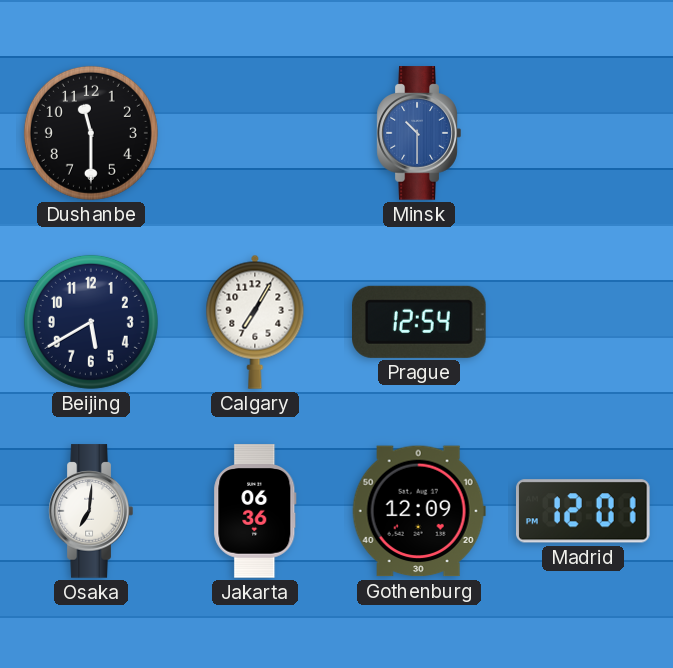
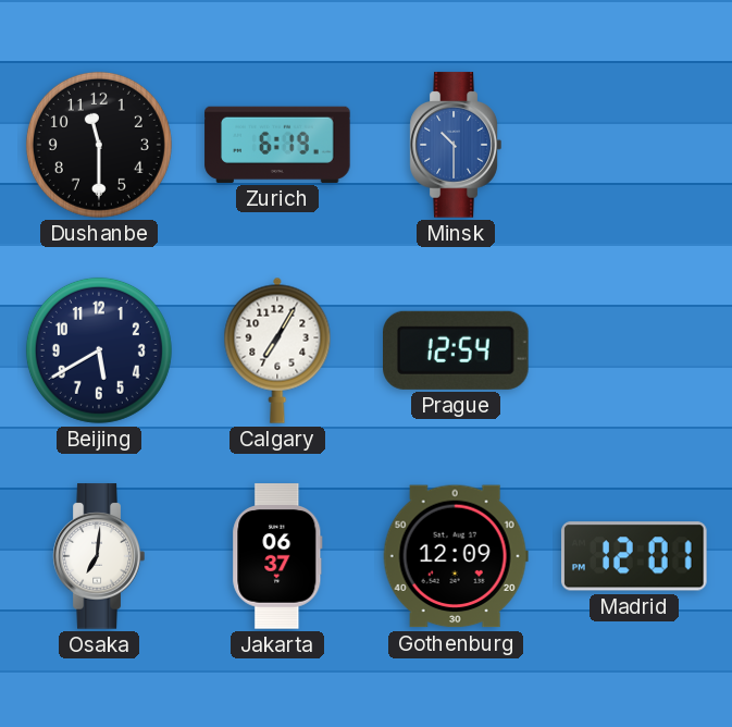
Zurich: none -> 6:19
Jakarta: 06:36 -> 06:37
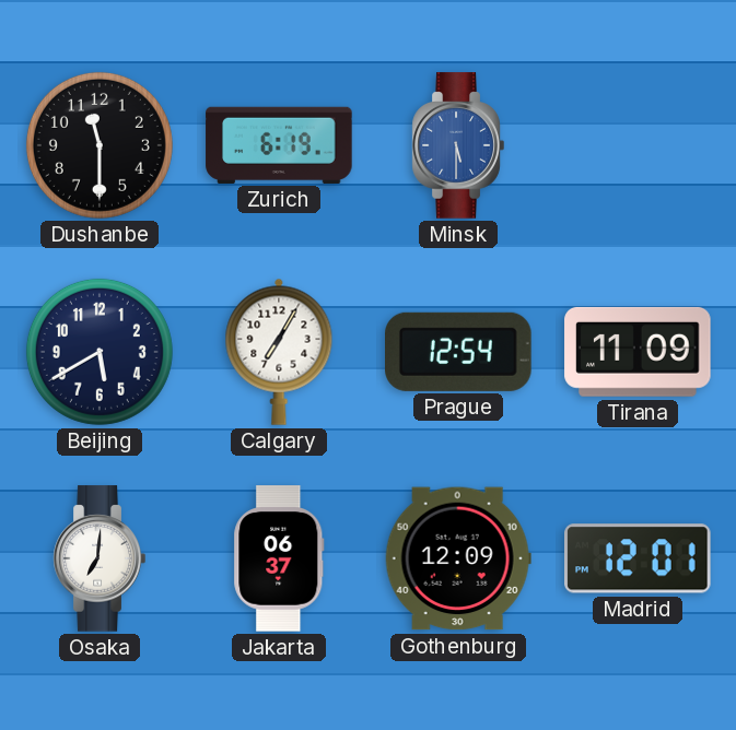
Minsk: 10:30 -> 5:30
Tirana: none -> 11:09
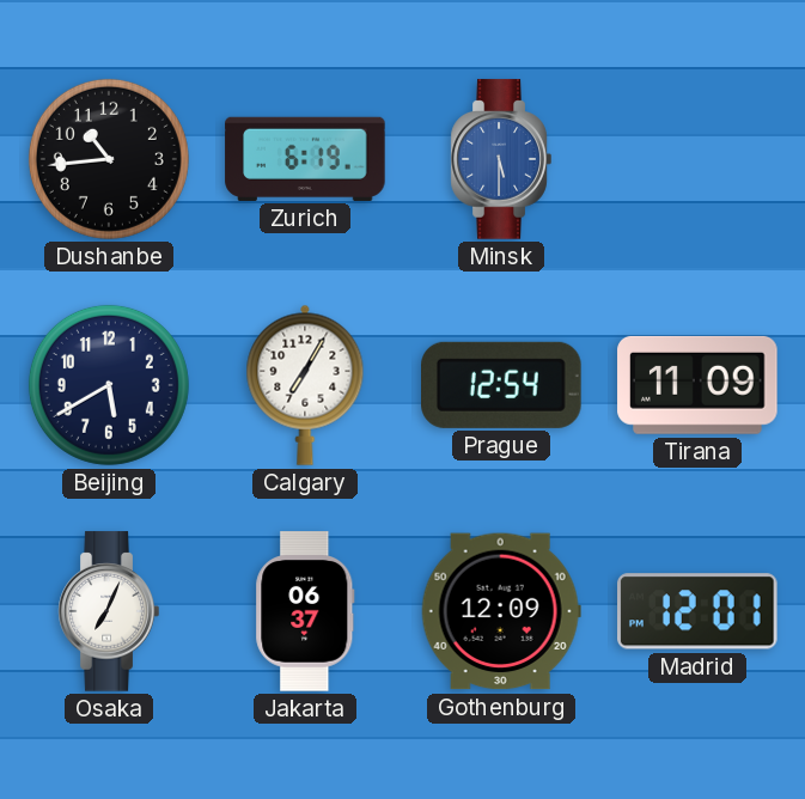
Dushanbe: 11:30 -> 10:44
Osaka: 7:01 -> 7:04
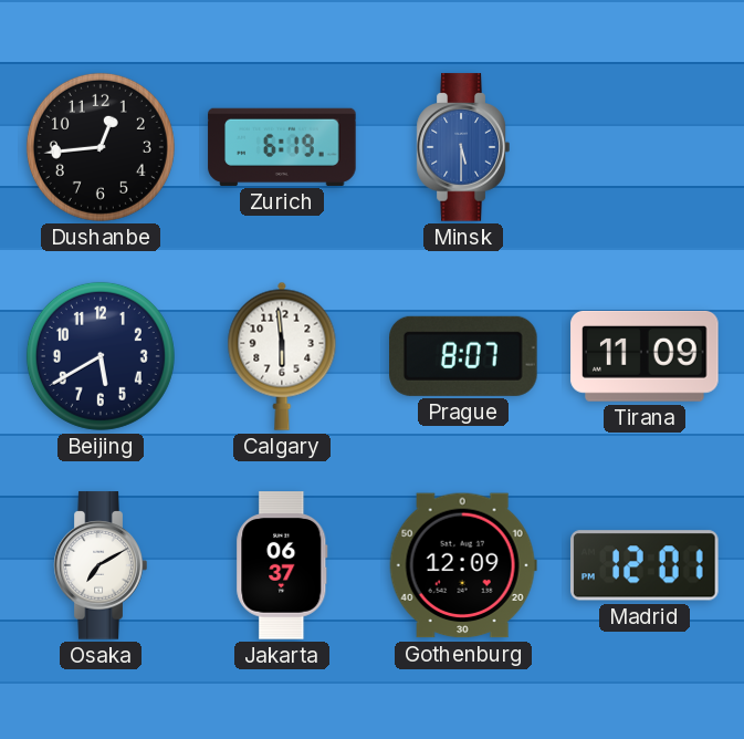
Dushanbe: 10:44 -> 12:44
Calgary: 7:05 -> 5:59
Prague: 12:54 -> 8:07
Osaka: 7:04 -> 7:10
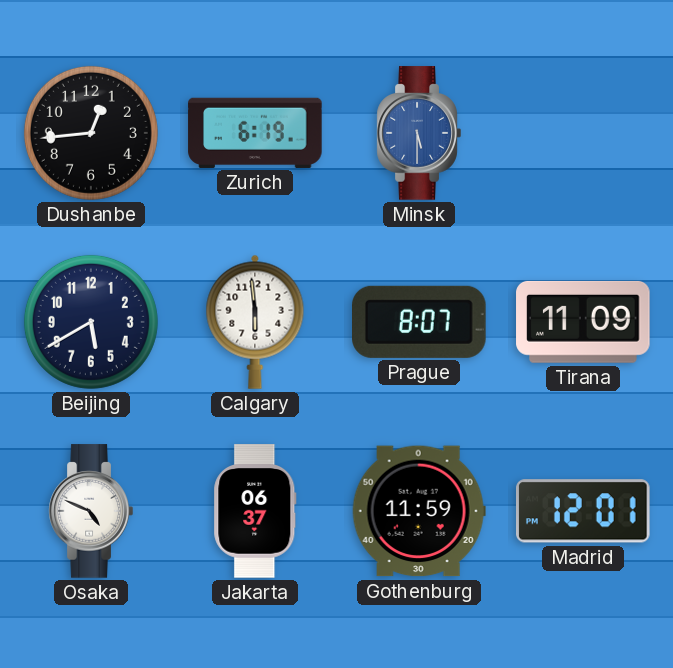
Osaka: 7:10 -> 4:49
Gothenburg: 12:09 -> 11:59
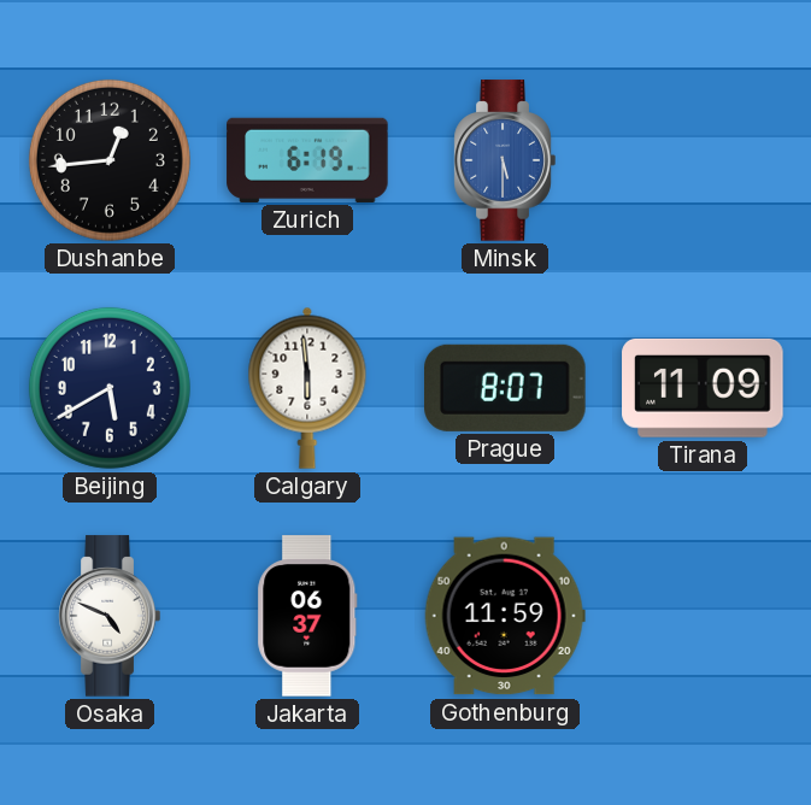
Madrid: 12:01 -> none
